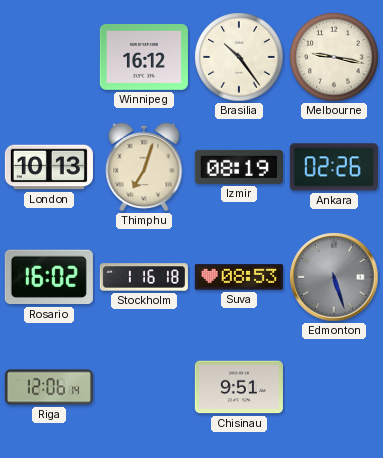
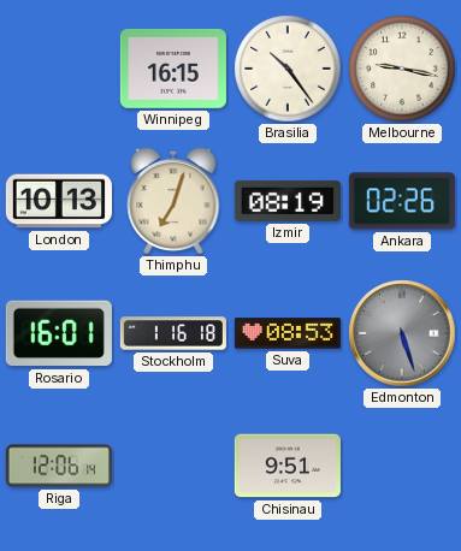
Winnipeg: 16:12 -> 16:15
Rosario: 16:02 -> 16:01
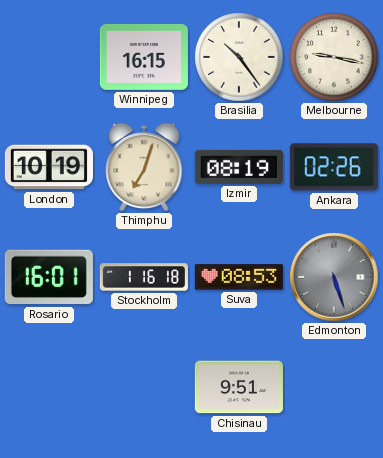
London: 10:13 -> 10:19
Riga: 12:06 -> none
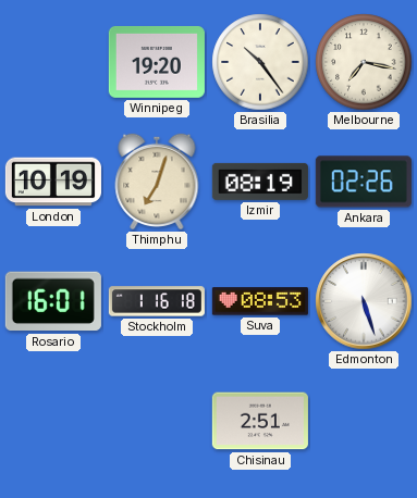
Winnipeg: 16:15 -> 19:20
Melbourne: 9:17 -> 7:17
Edmonton dial: grey -> white
Chisinau: 9:51 -> 2:51
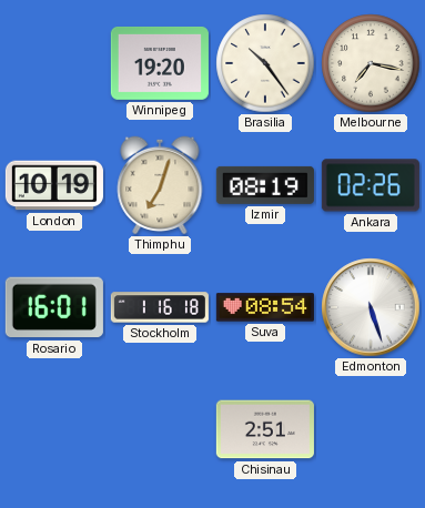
Suva: 08:53 -> 08:54
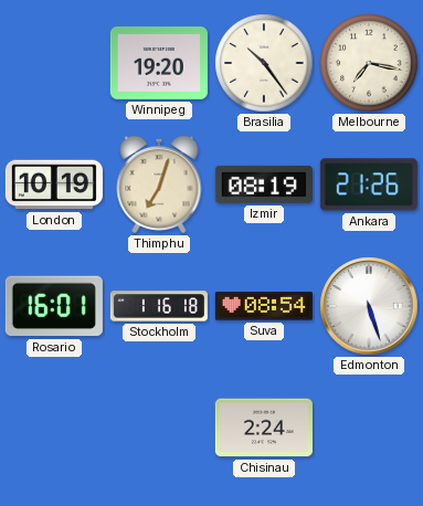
Ankara: 02:26 -> 21:26
Chisinau: 2:51 -> 2:24
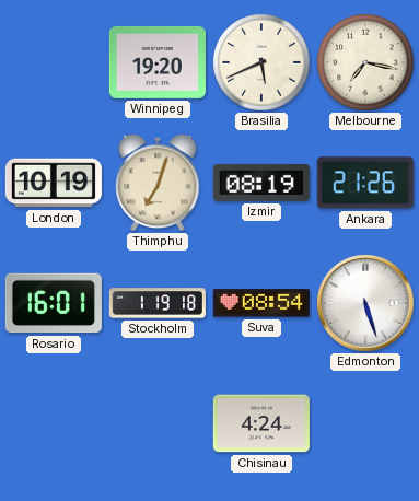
Brasilia: 10:24 -> 5:41
Stockholm: 1:16 -> 1:19
Chisinau: 2:24 -> 4:24
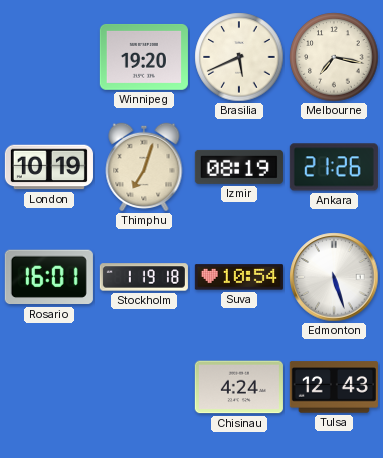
Suva: 08:54 -> 10:54
Tulsa: none -> 12:43
